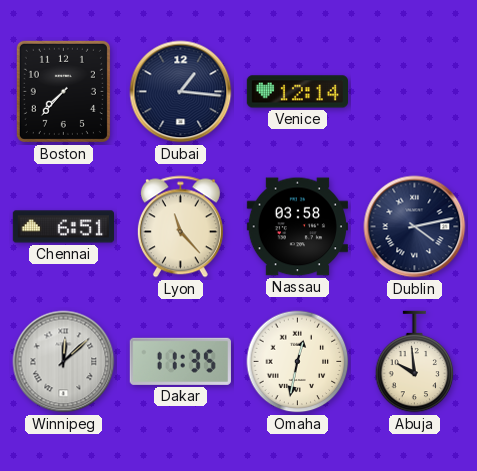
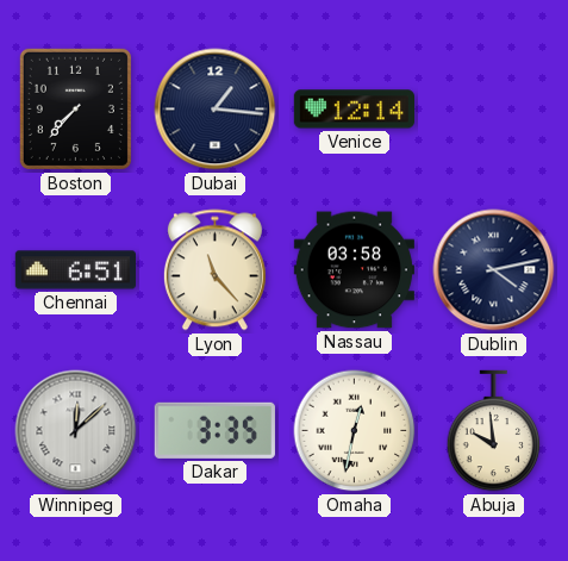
Dakar: 11:35 -> 3:35
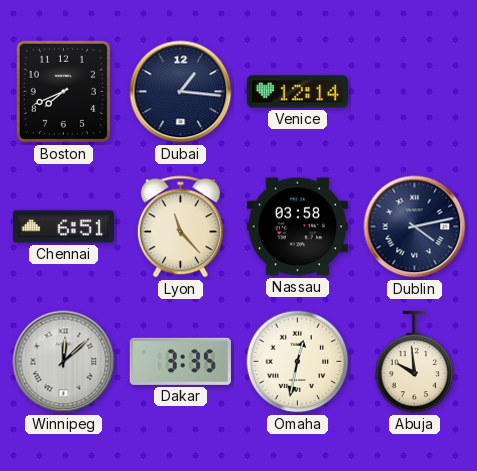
Boston: 7:37 -> 7:41
